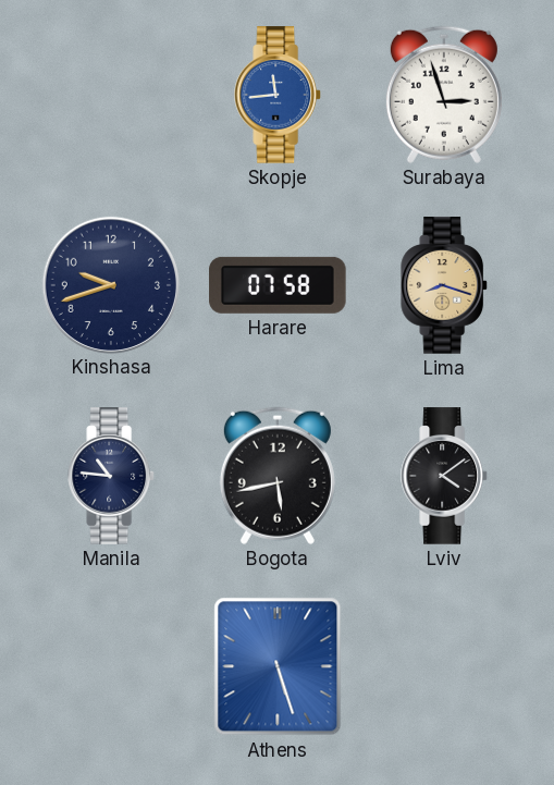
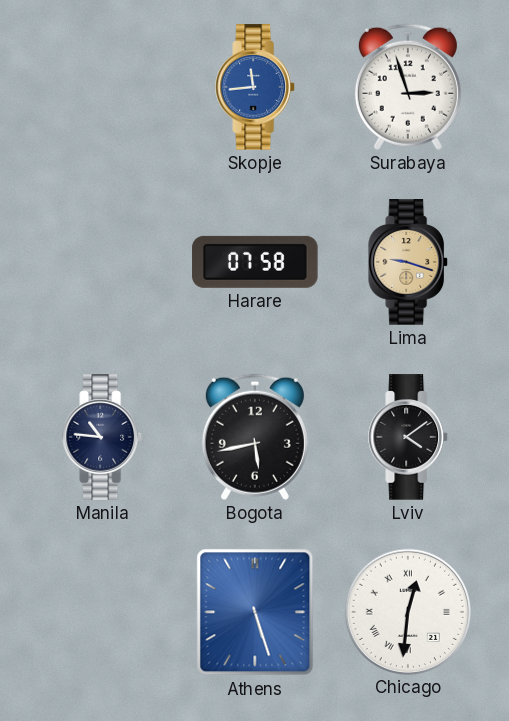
Kinshasa: 9:42 -> none
Lima: 8:18 -> 9:18
Chicago: none -> 12:31
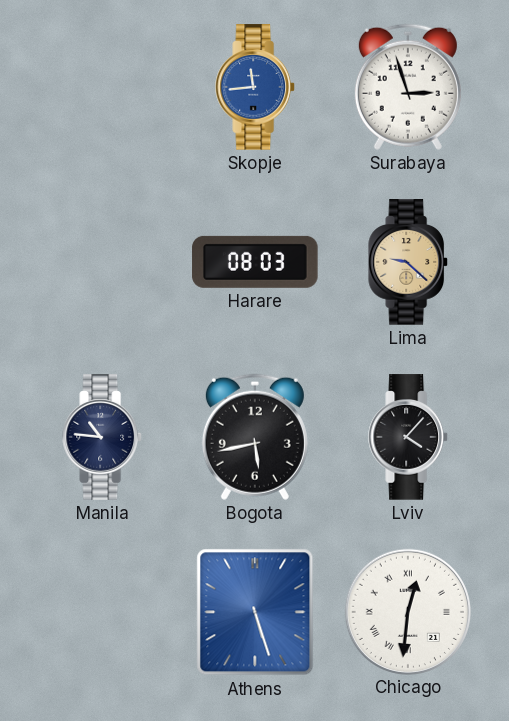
Harare: 07:58 -> 08:03
Lima: 9:18 -> 9:22
Lviv: 4:09 -> 4:07
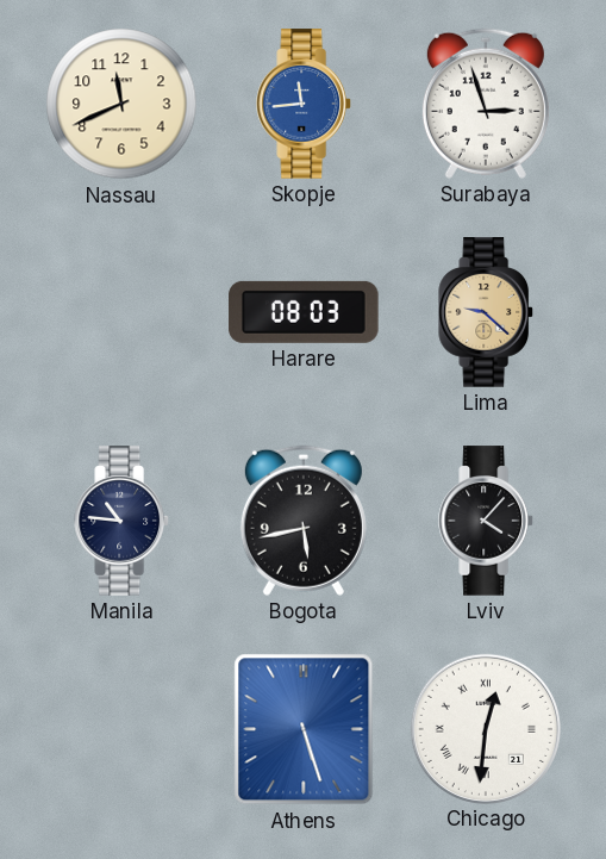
Nassau: none -> 11:41
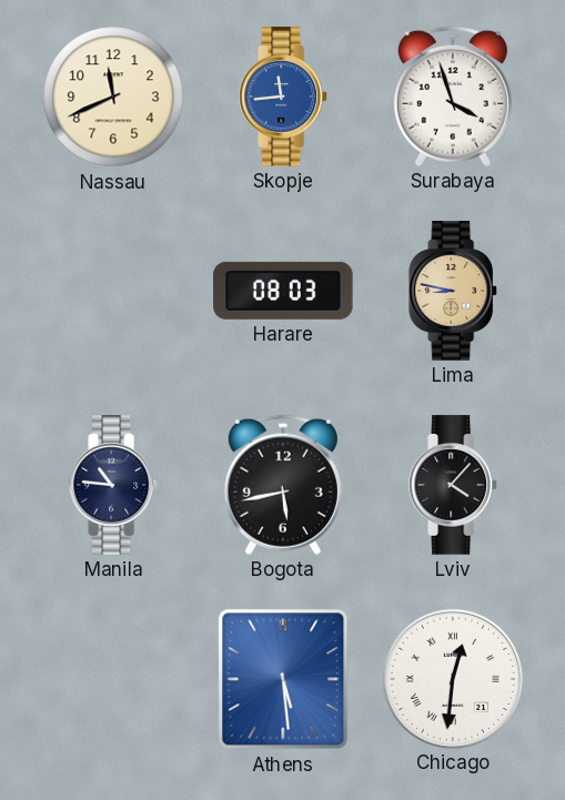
Surabaya: 2:57 -> 3:57
Lima: 9:22 -> 8:47
Athens: 5:27 -> 5:29
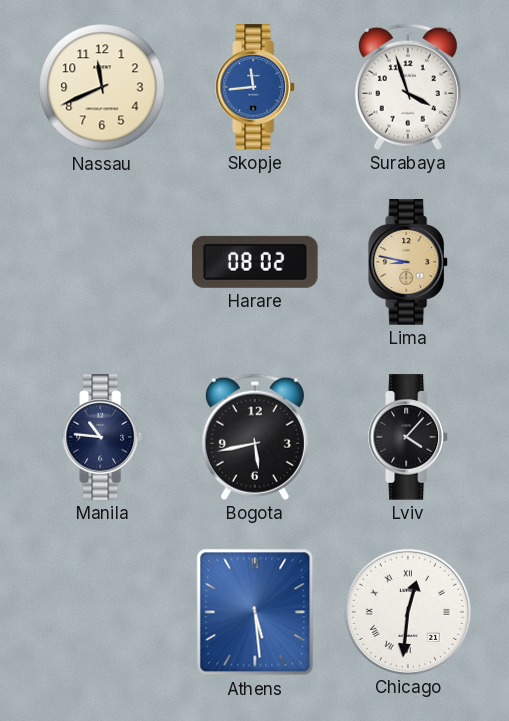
Harare: 08:03 -> 08:02
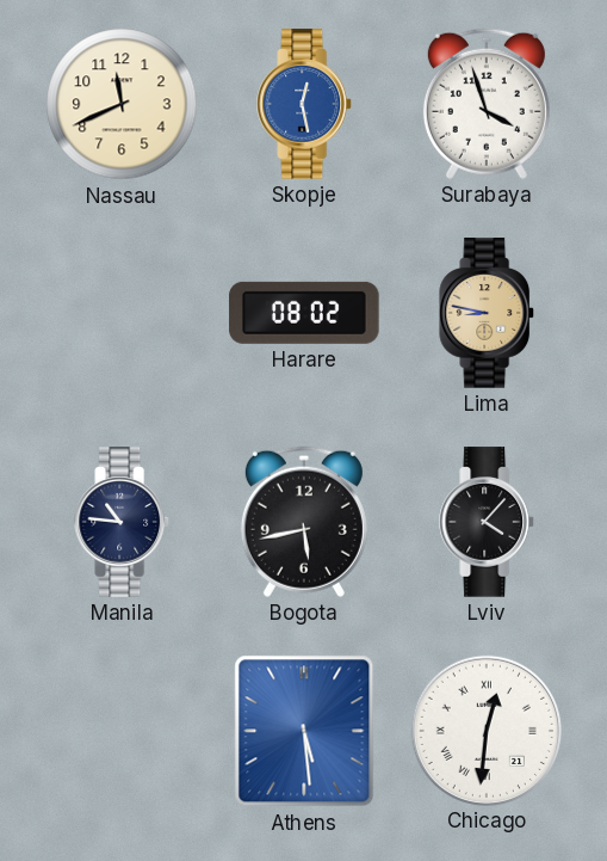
Skopje: 11:44 -> 12:28
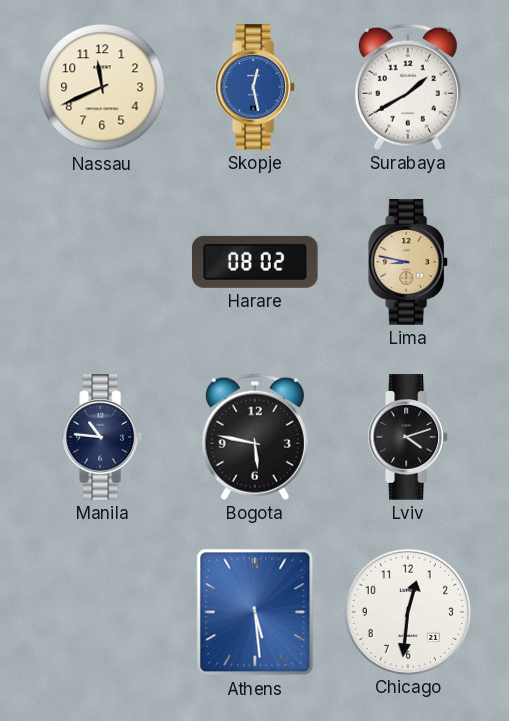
Surabaya: 3:57 -> 1:40
Bogota: 5:43 -> 5:47
Lviv: 4:07 -> 4:12
Chicago numerals: Roman -> Arabic
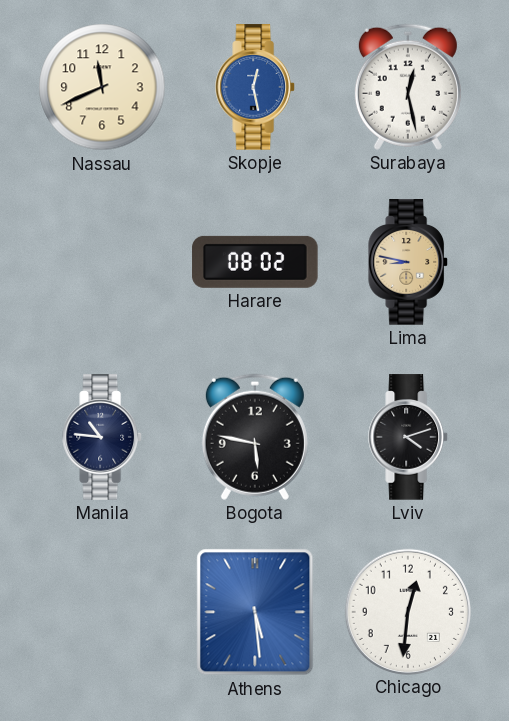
Surabaya: 1:40 -> 12:28
